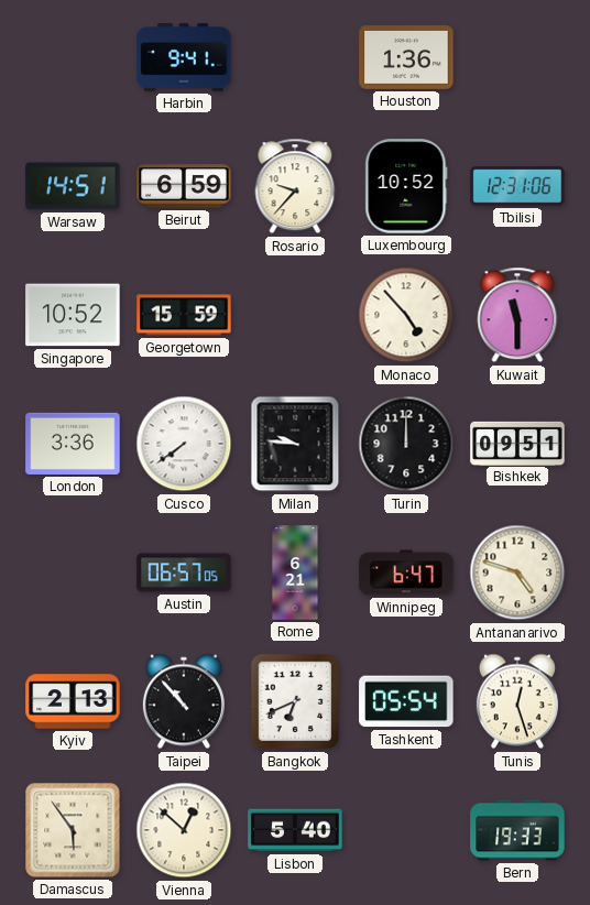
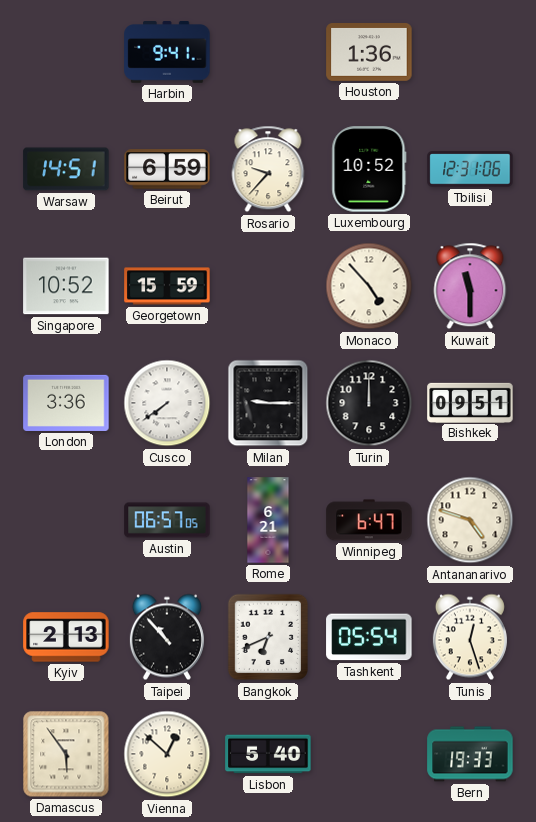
Milan: 9:46 -> 9:15
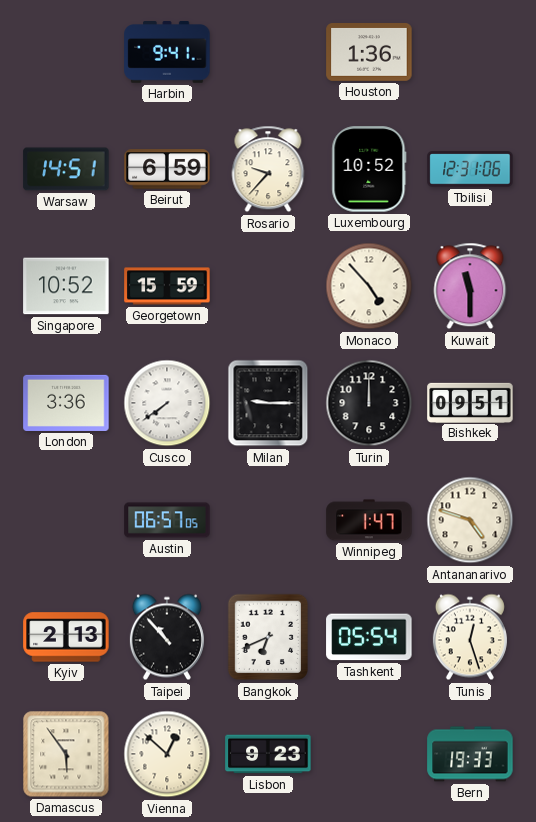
Rome: 6:21 -> none
Winnipeg: 6:47 -> 1:47
Lisbon: 5:40 -> 9:23
